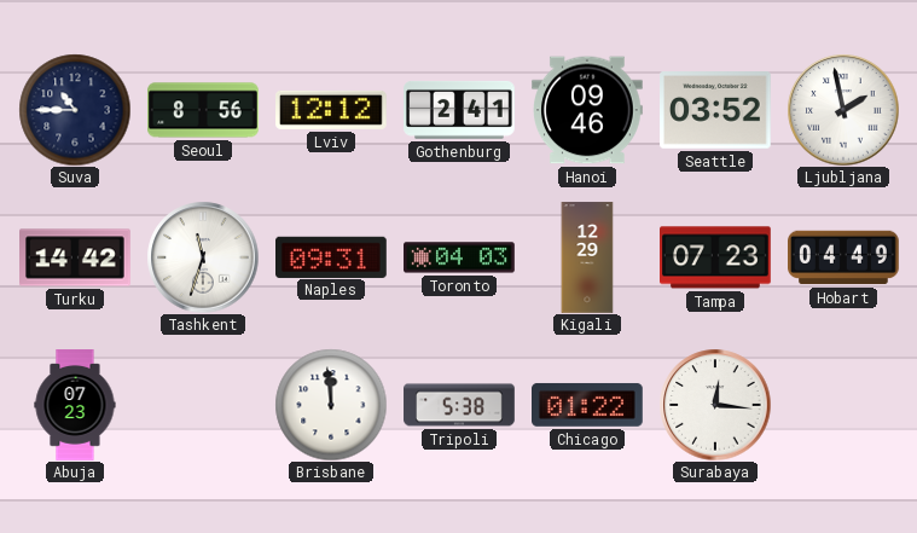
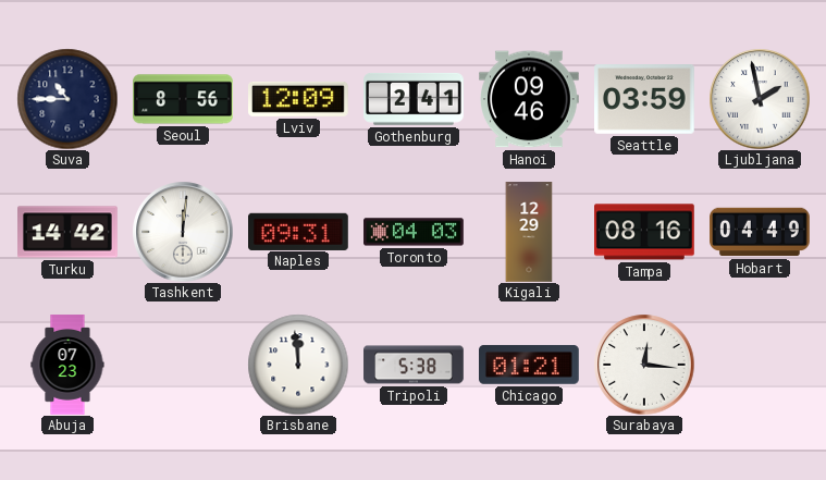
Lviv: 12:12 -> 12:09
Seattle: 03:52 -> 03:59
Tashkent: 11:33 -> 12:01
Tampa: 07:23 -> 08:16
Chicago: 01:22 -> 01:21
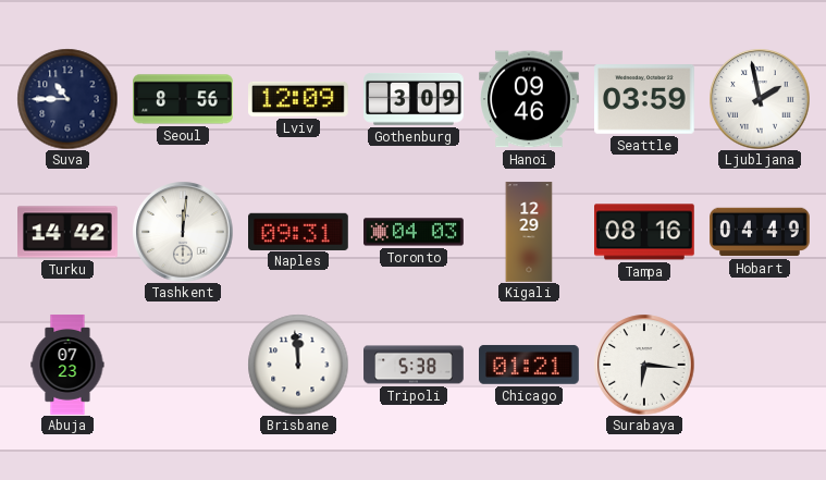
Gothenburg: 2:41 -> 3:09
Surabaya: 12:16 -> 6:16
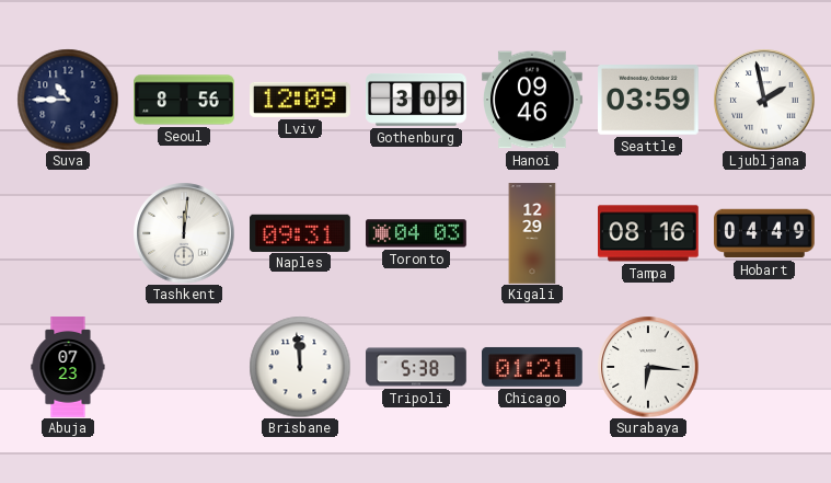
Turku: 14:42 -> none
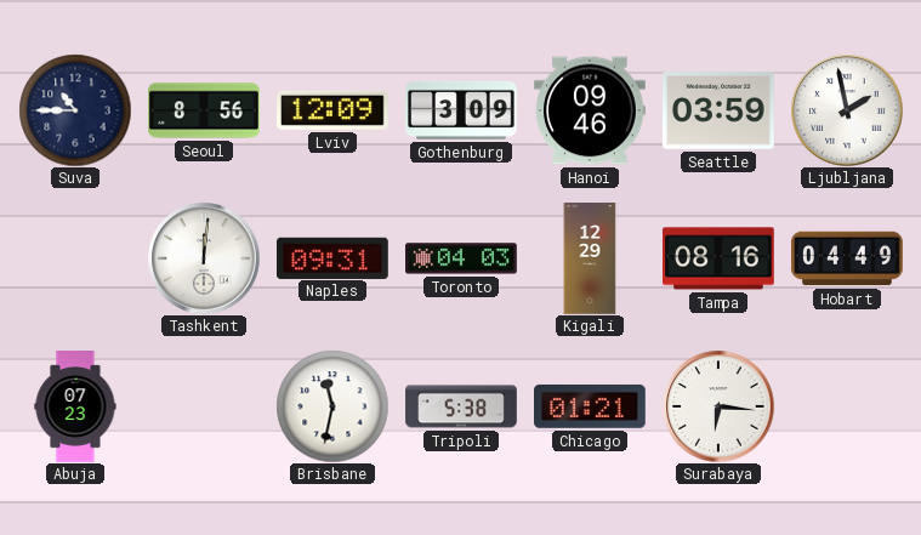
Brisbane: 11:59 -> 11:32
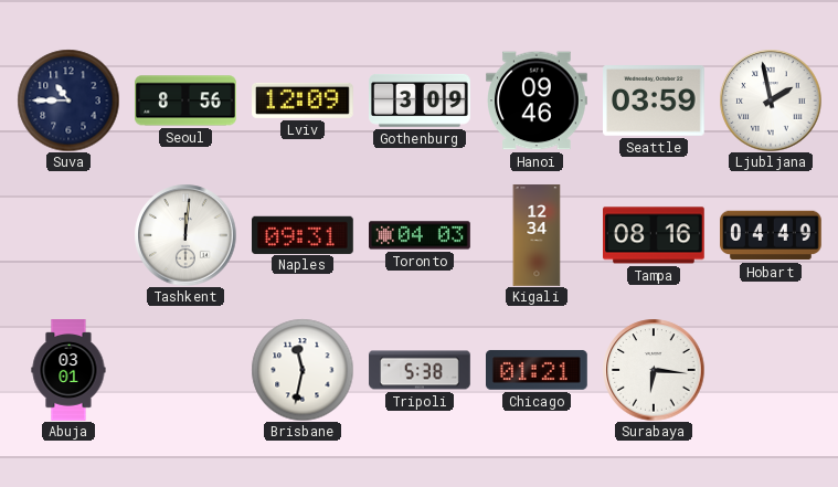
Kigali: 12:29 -> 12:34
Abuja: 07:23 -> 03:01
